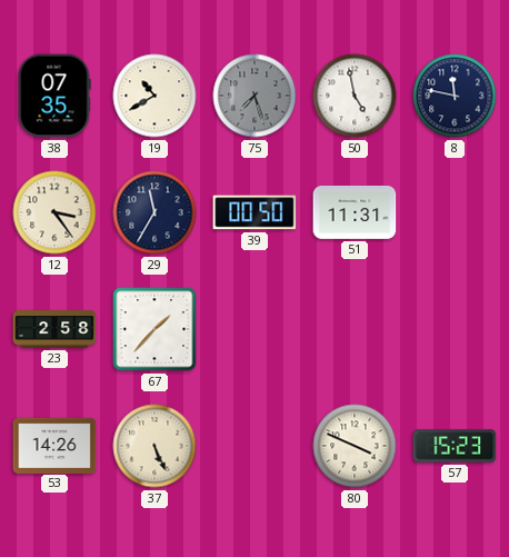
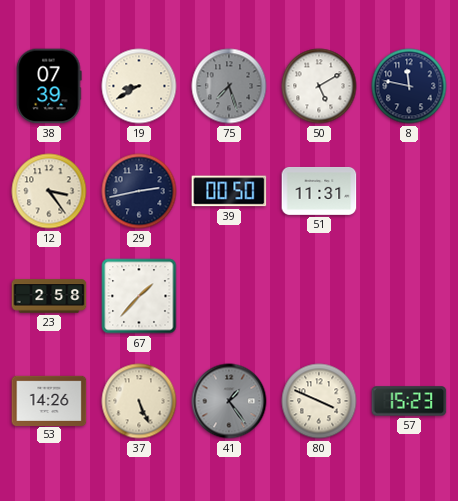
38: 07:35 -> 07:39
19: 10:40 -> 8:40
50: 4:58 -> 5:10
29: 11:35 -> 2:43
41: none -> 1:24
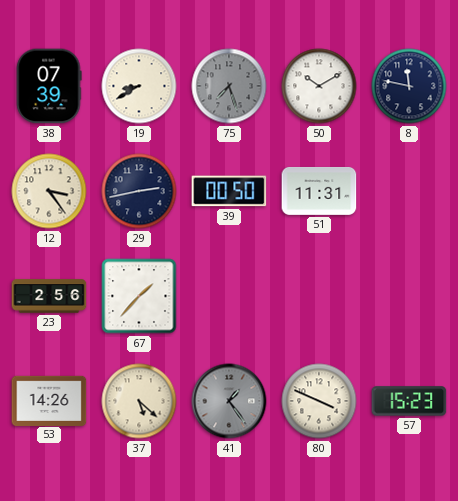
50: 5:10 -> 10:10
23: 2:58 -> 2:56
37: 5:26 -> 5:22
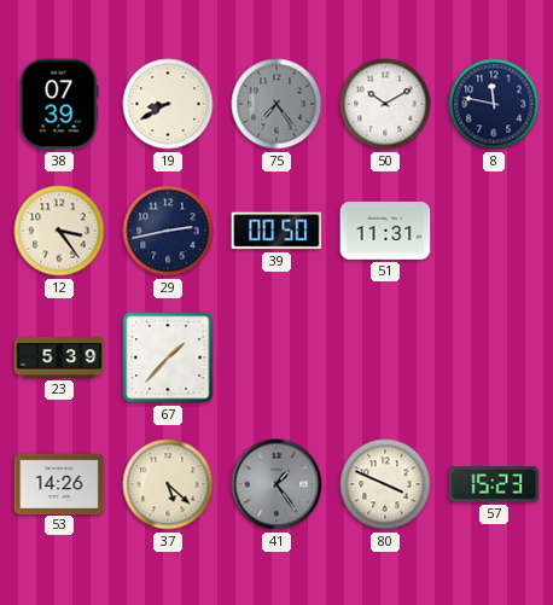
75: 7:27 -> 7:24
23: 2:56 -> 5:39
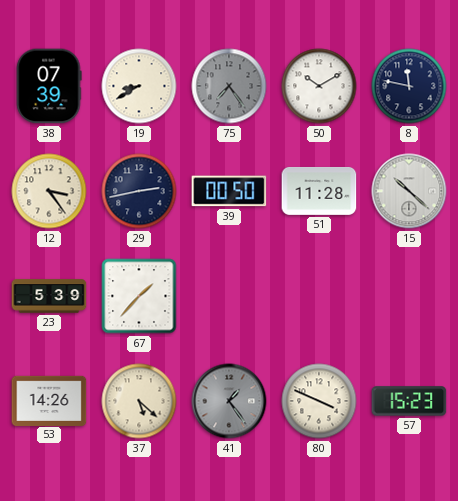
51: 11:31 -> 11:28
15: none -> 10:22
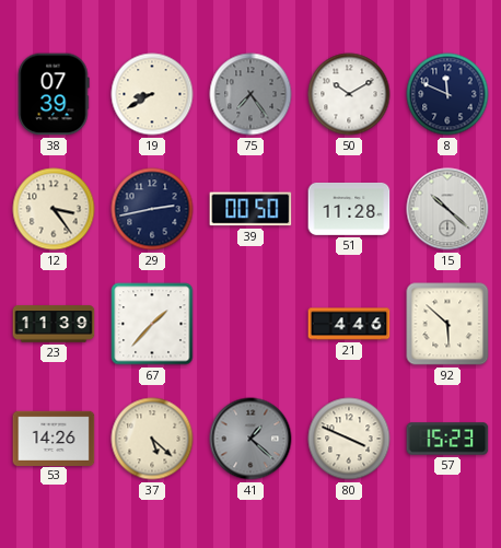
8: 11:47 -> 11:49
23: 5:39 -> 11:39
21: none -> 4:46
92: none -> 5:52
41: 1:24 -> 1:22
